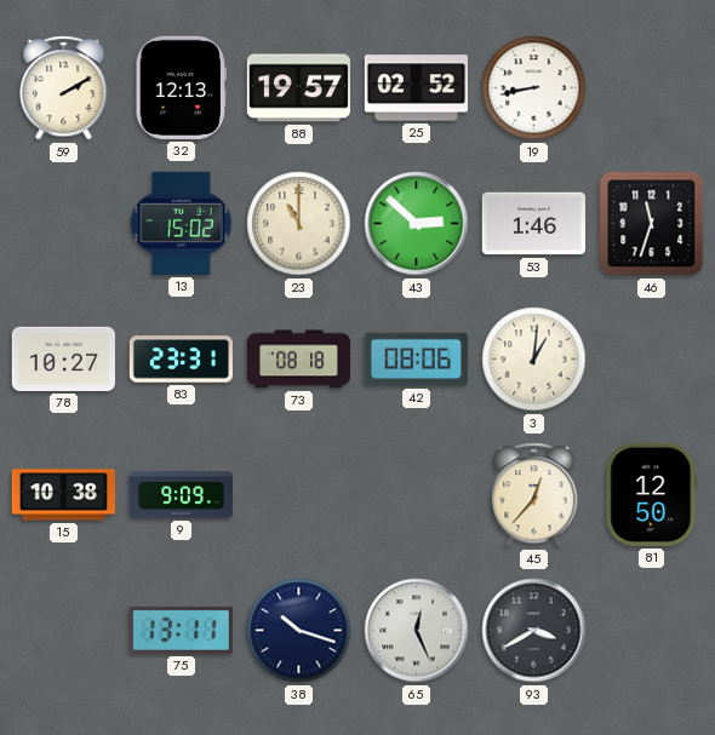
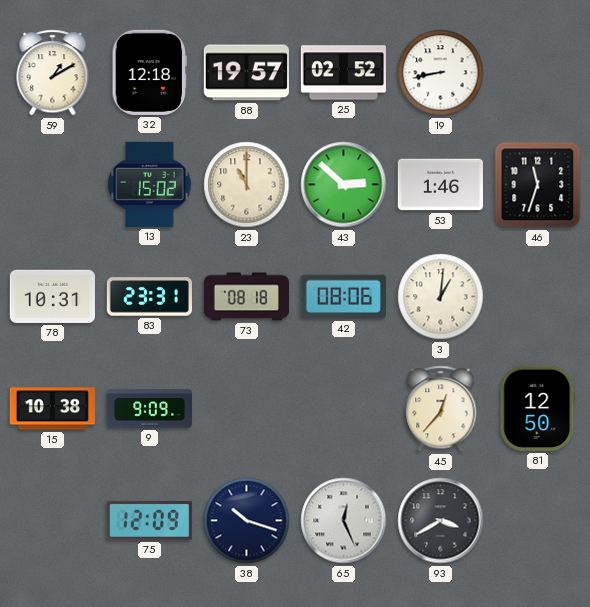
59: 2:10 -> 1:10
32: 12:13 -> 12:18
78: 10:27 -> 10:31
75: 13:11 -> 12:09
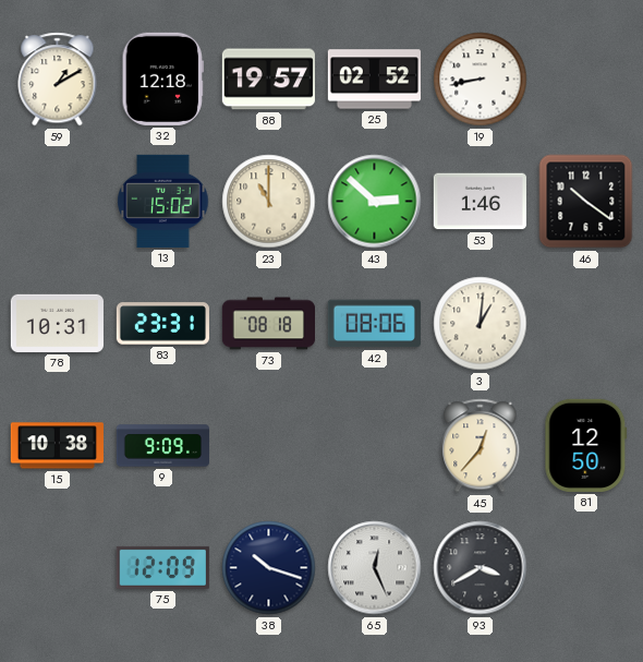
46: 11:33 -> 10:21
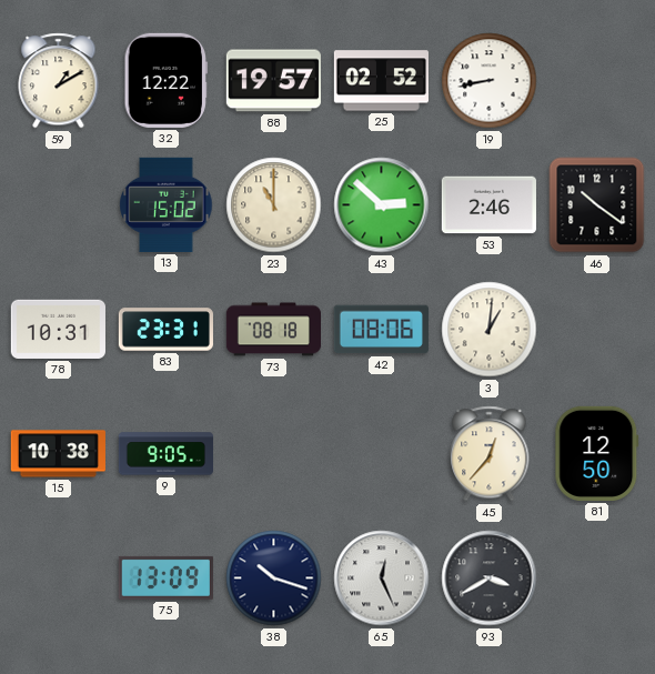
32: 12:18 -> 12:22
53: 1:46 -> 2:46
9: 9:09 -> 9:05
75: 12:09 -> 13:09
